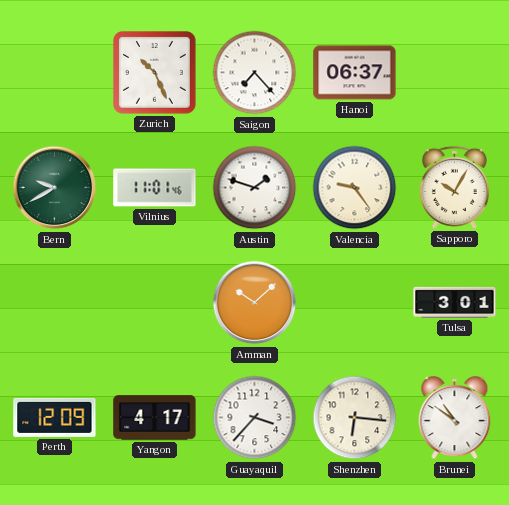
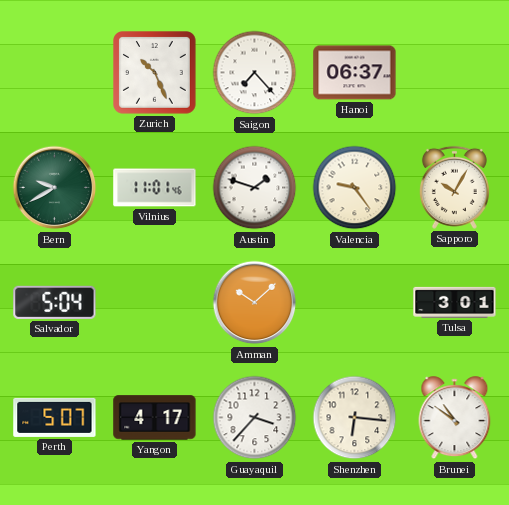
Salvador: none -> 5:04
Perth: 12:09 -> 5:07
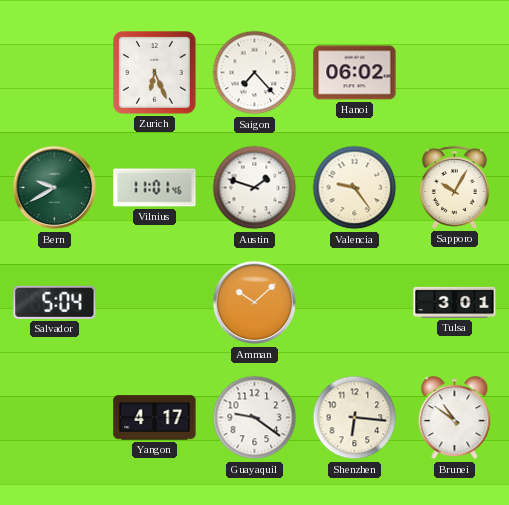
Zurich: 10:26 -> 6:26
Hanoi: 06:37 -> 06:02
Perth: 5:07 -> none
Guayaquil: 3:37 -> 9:21
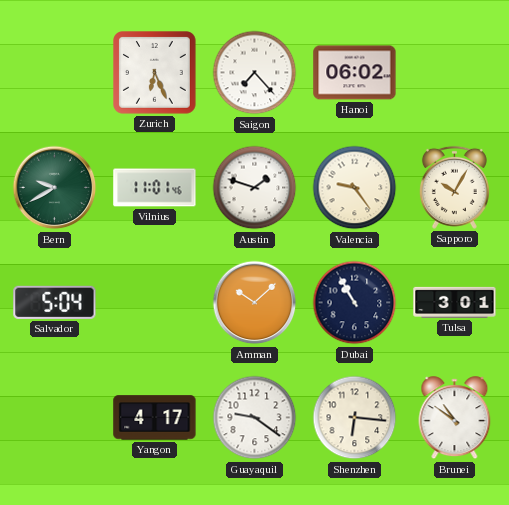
Dubai: none -> 10:55
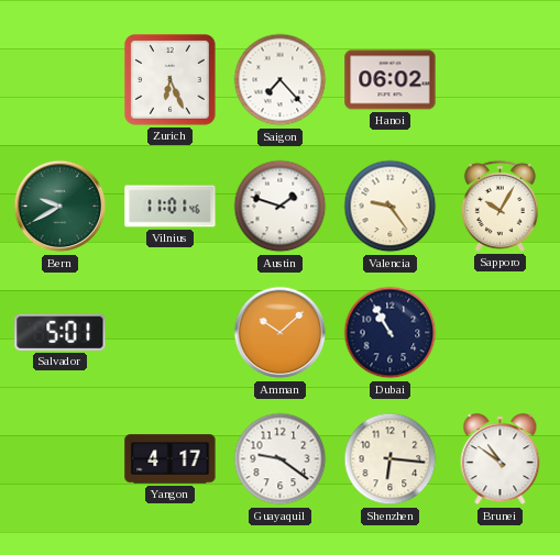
Salvador: 5:04 -> 5:01
Tulsa: 3:01 -> none
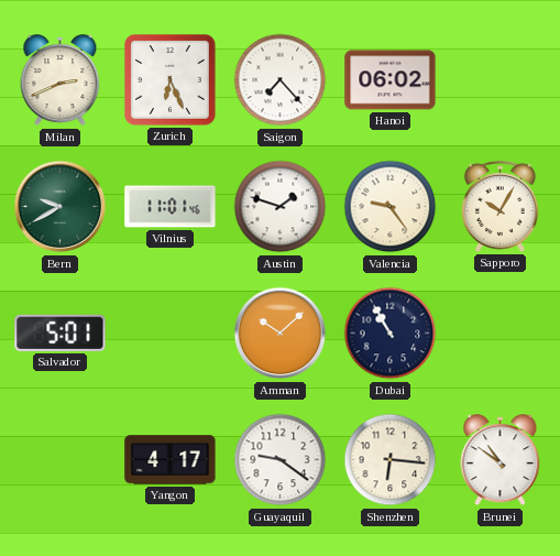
Milan: none -> 2:41
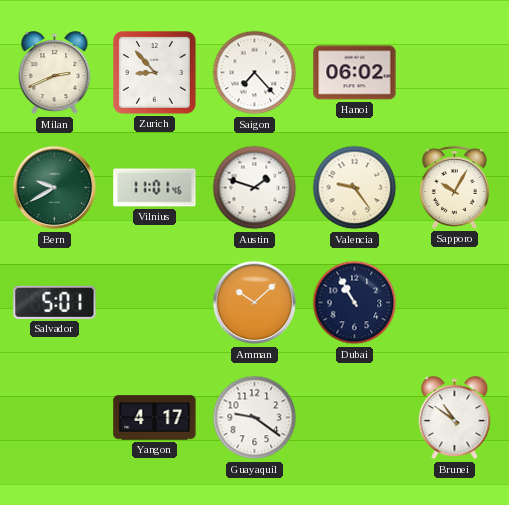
Zurich: 6:26 -> 8:53
Shenzhen: 6:16 -> none
